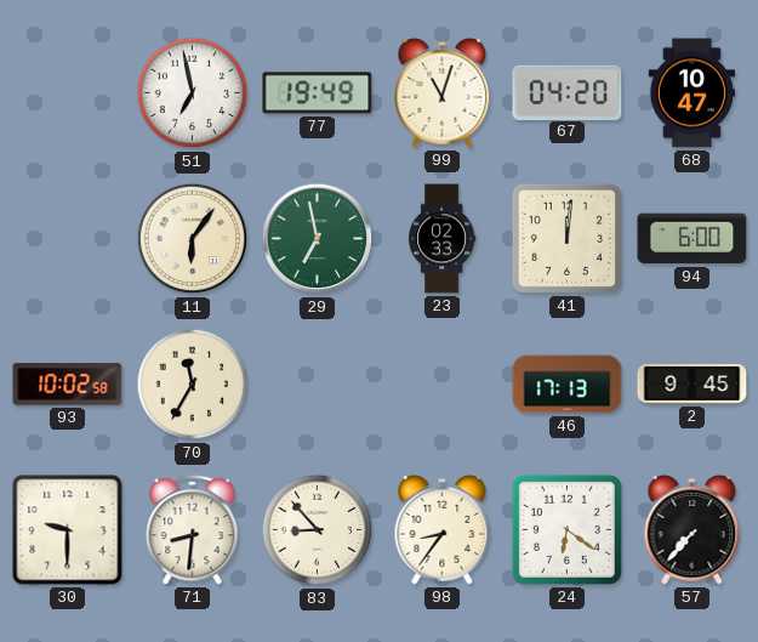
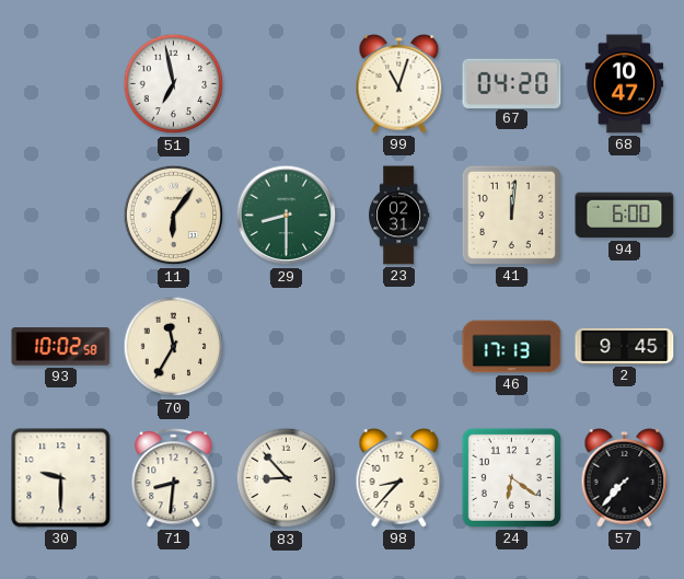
77: 19:49 -> none
29: 6:58 -> 8:30
23: 02:33 -> 02:31
98: 8:36 -> 8:37
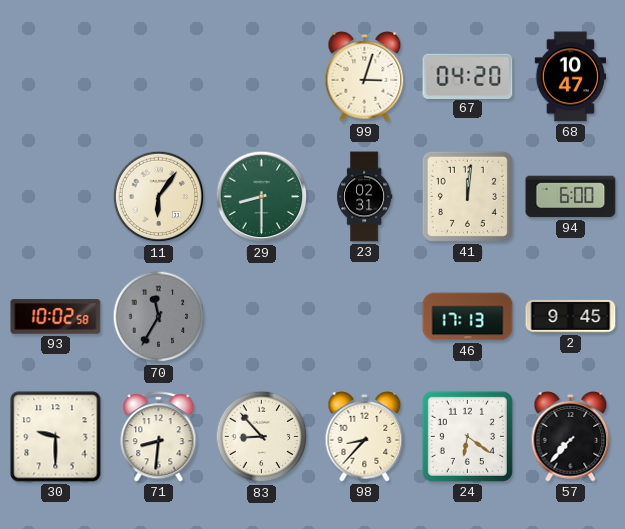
51: 6:58 -> none
99: 11:03 -> 3:03
70 dial: cream -> grey
